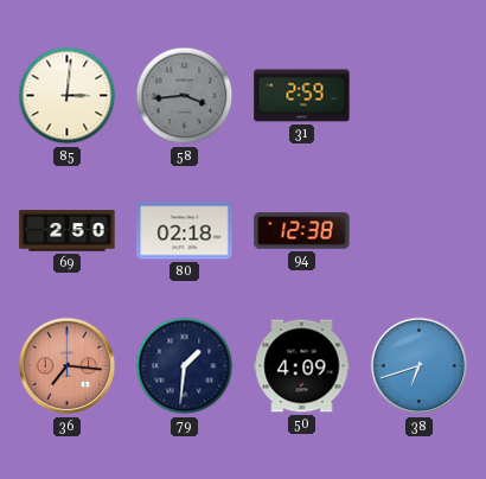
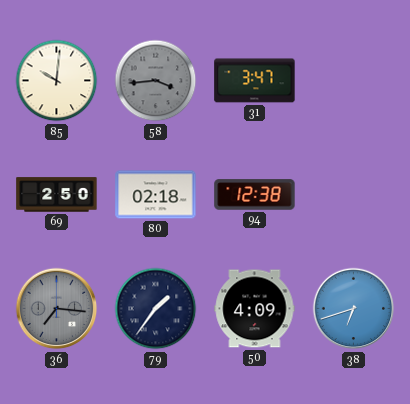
85: 3:01 -> 10:01
31: 2:59 -> 3:47
36 dial: salmon -> grey
79: 1:31 -> 1:36
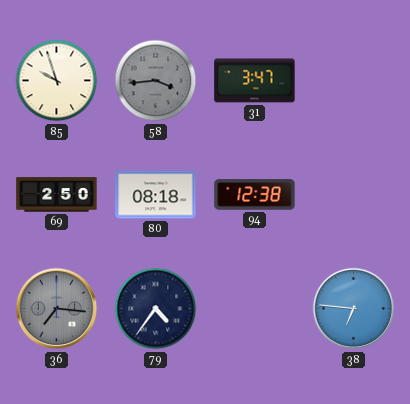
85: 10:01 -> 9:57
80: 02:18 -> 08:18
79: 1:36 -> 4:36
50: 4:09 -> none
38: 6:42 -> 6:46
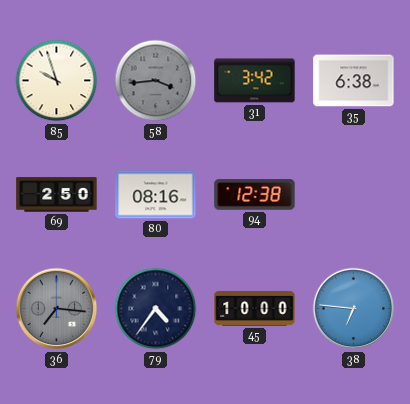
31: 3:47 -> 3:42
35: none -> 6:38
80: 08:18 -> 08:16
45: none -> 10:00
